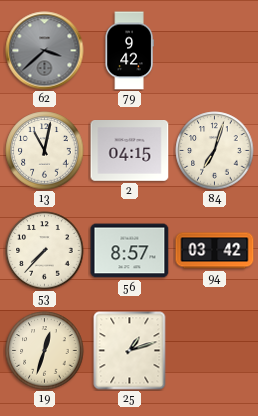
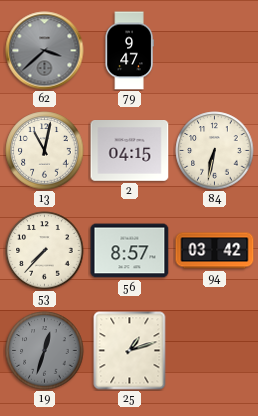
79: 9:42 -> 9:47
84: 7:03 -> 6:32
19 dial: cream -> grey
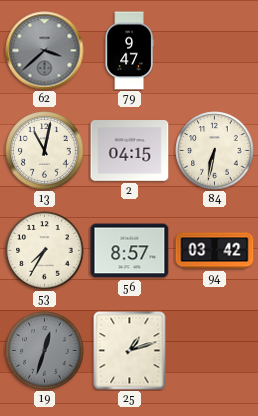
53: 7:37 -> 7:35
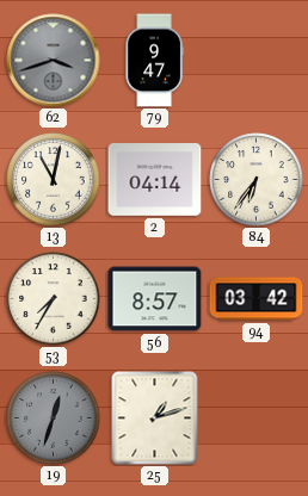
62: 3:38 -> 3:42
2: 04:15 -> 04:14
84: 6:32 -> 6:36
